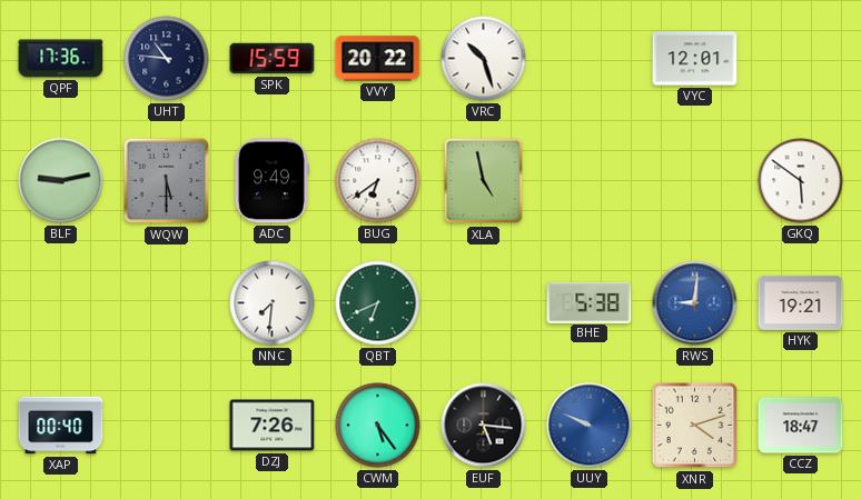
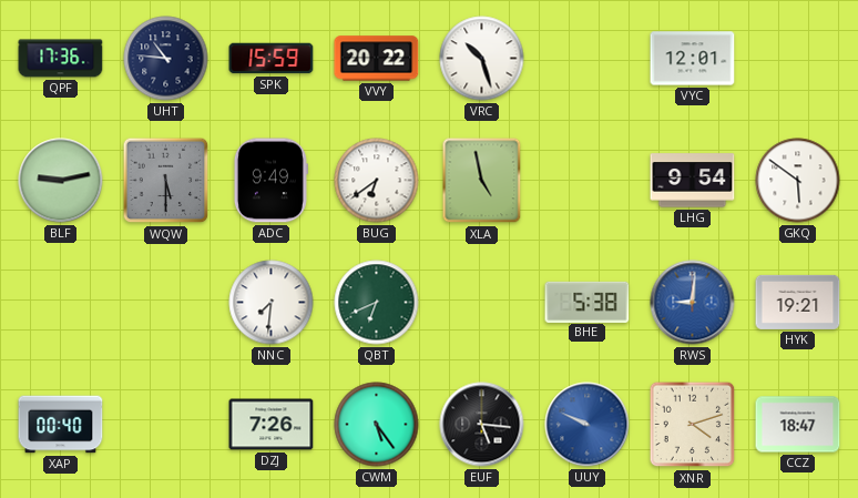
LHG: none -> 9:54
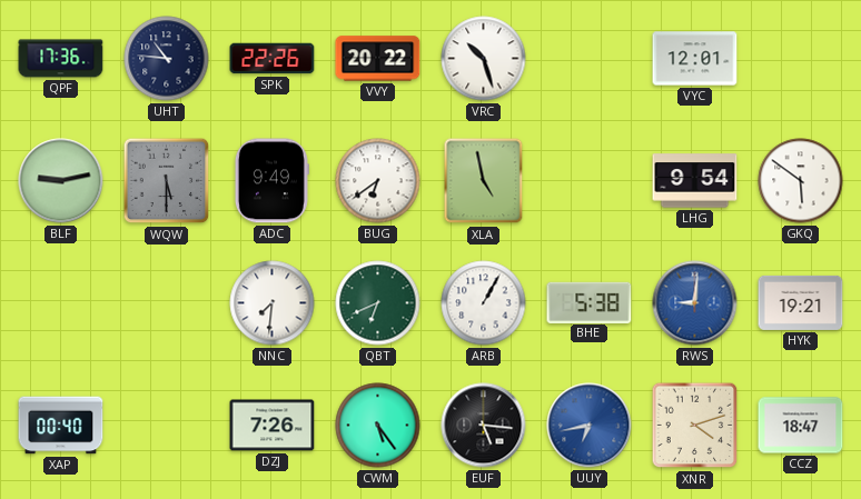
SPK: 15:59 -> 22:26
ARB: none -> 1:05
UUY: 9:49 -> 6:43
